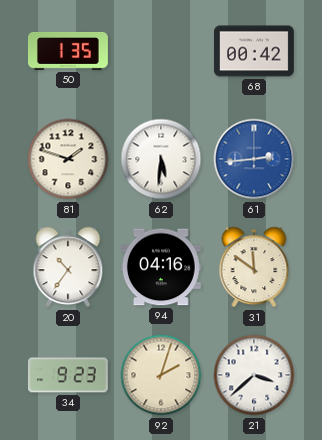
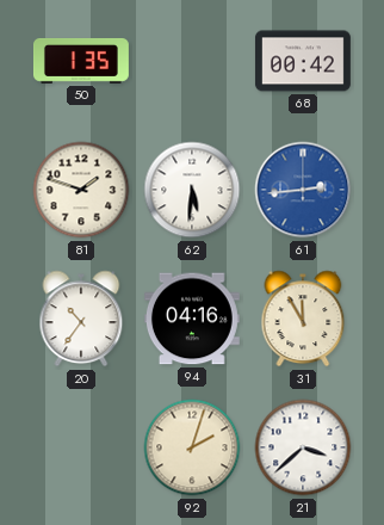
31: 11:51 -> 11:55
34: 9:23 -> none
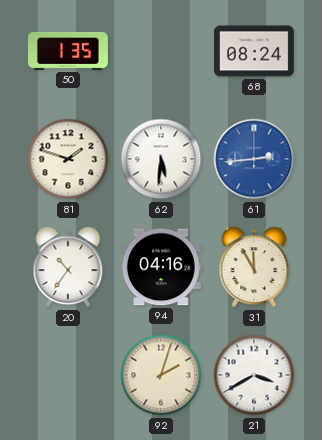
68: 00:42 -> 08:24
21: 3:38 -> 3:40
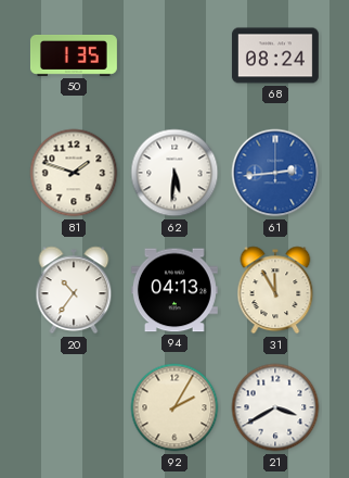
94: 04:16 -> 04:13
92: 2:03 -> 2:05
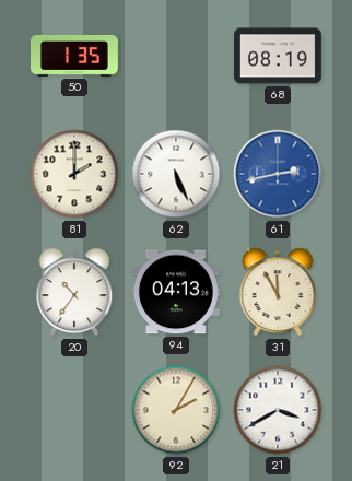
68: 08:24 -> 08:19
81: 1:48 -> 2:00
62: 5:31 -> 5:26
61: 2:44 -> 2:43
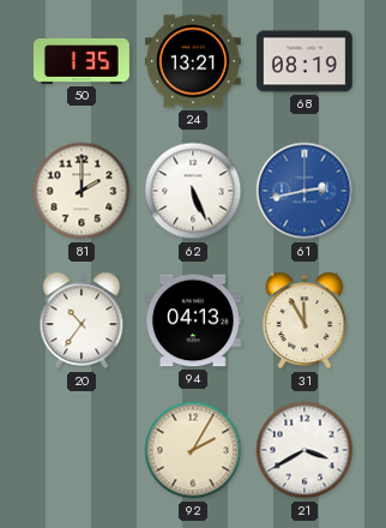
24: none -> 13:21
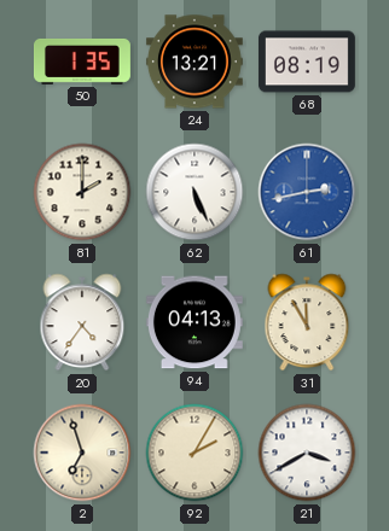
20: 10:36 -> 4:36
2: none -> 6:57
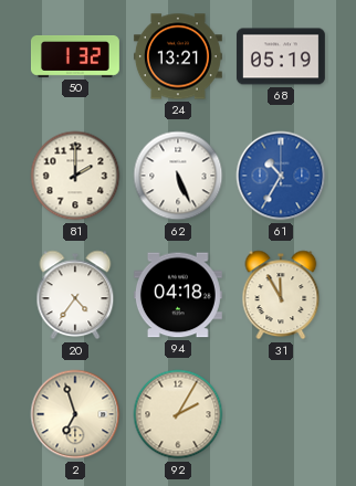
50: 1:35 -> 1:32
68: 08:19 -> 05:19
61: 2:43 -> 10:35
94: 04:13 -> 04:18
21: 3:40 -> none
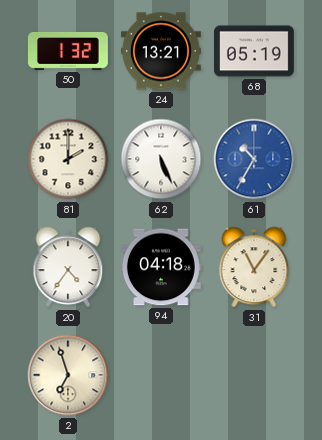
31: 11:55 -> 11:06
92: 2:05 -> none
